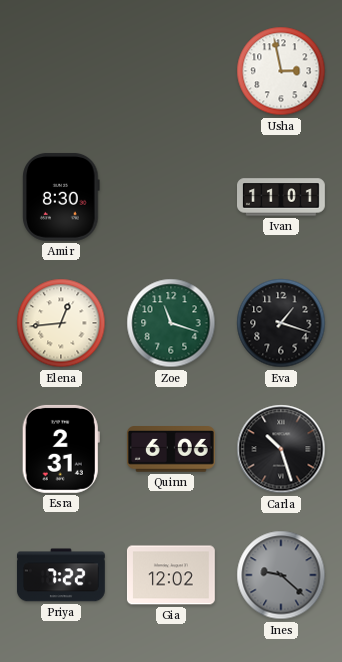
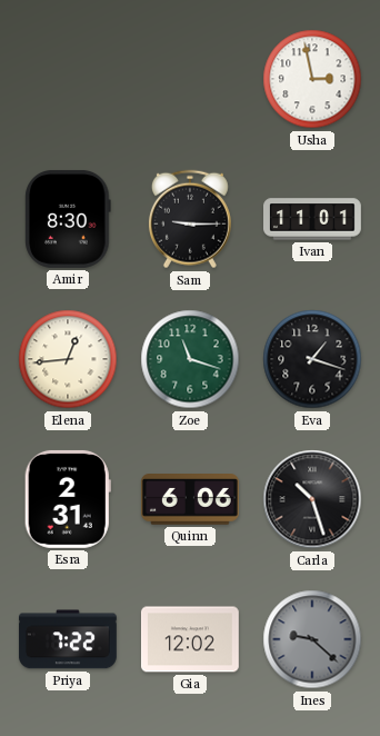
Sam: none -> 9:15
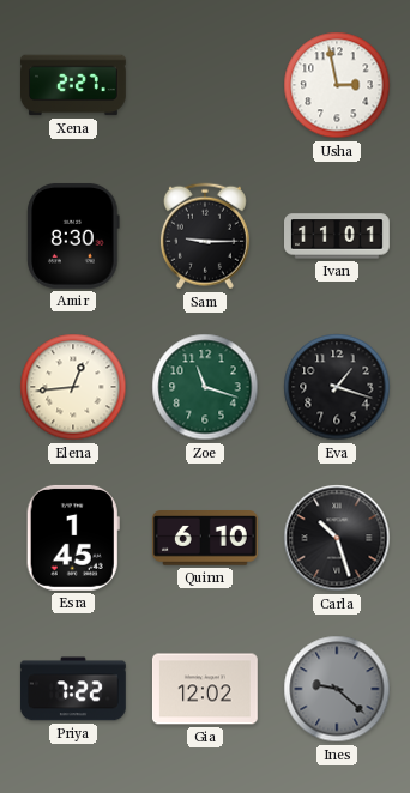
Xena: none -> 2:27
Esra: 2:31 -> 1:45
Quinn: 6:06 -> 6:10
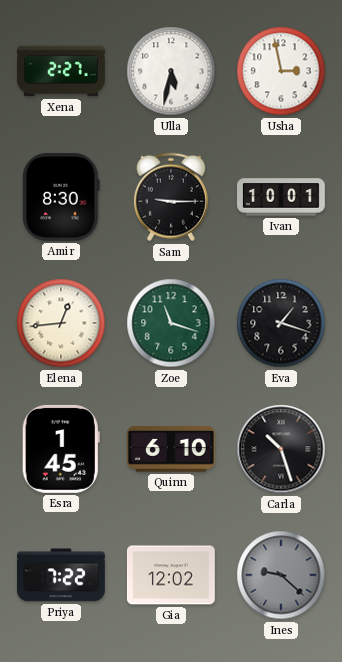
Ulla: none -> 5:32
Ivan: 11:01 -> 10:01
